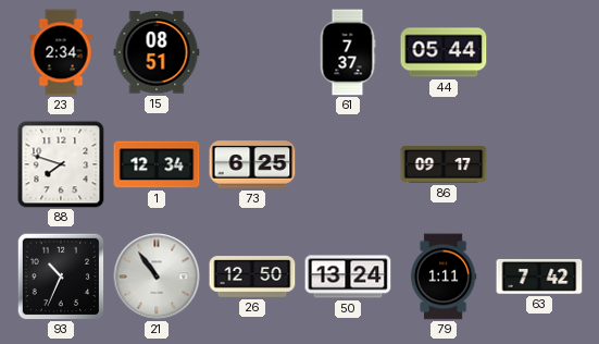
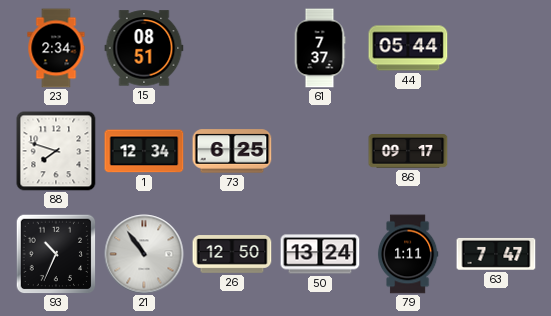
63: 7:42 -> 7:47
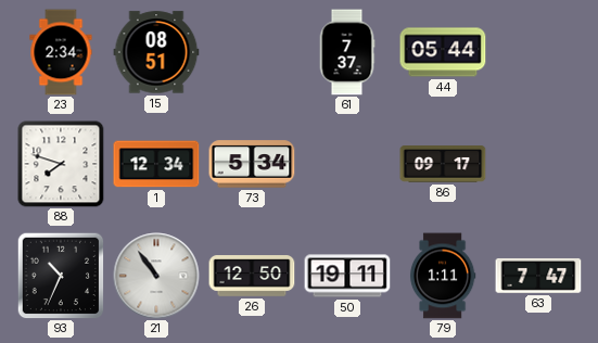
73: 6:25 -> 5:34
50: 13:24 -> 19:11
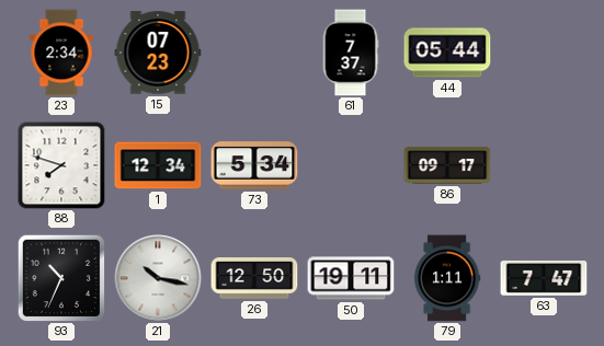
15: 08:51 -> 07:23
21: 10:54 -> 10:17
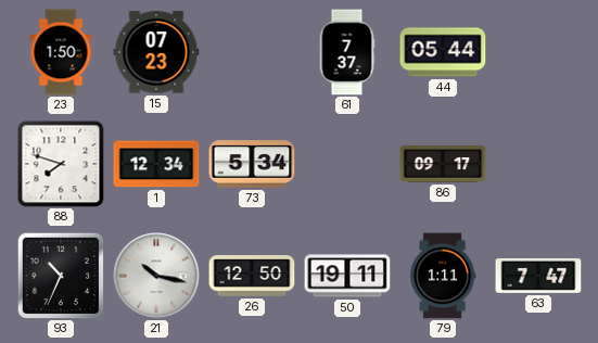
23: 2:34 -> 1:50
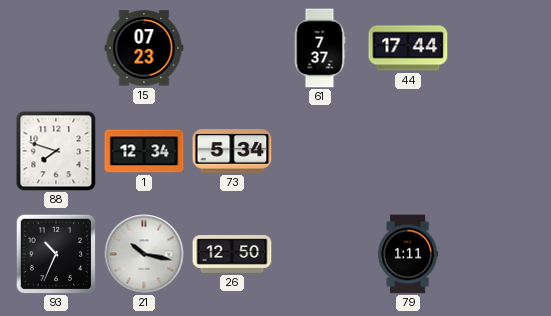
23: 1:50 -> none
44: 05:44 -> 17:44
86: 09:17 -> none
50: 19:11 -> none
63: 7:47 -> none
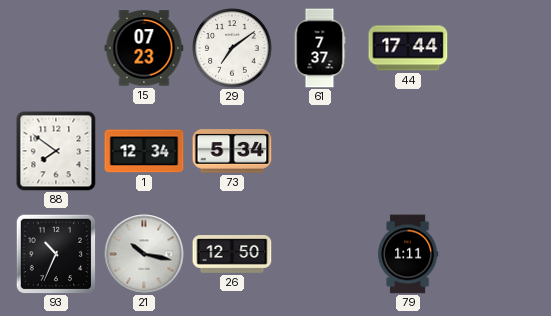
29: none -> 7:09
88: 7:48 -> 7:51
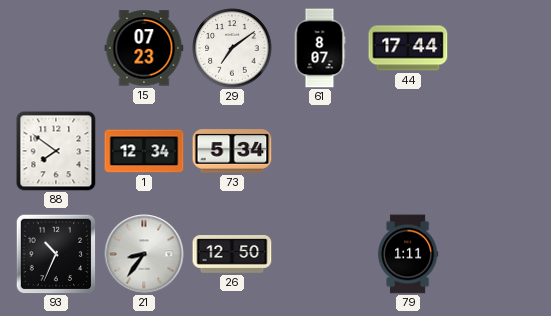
61: 7:37 -> 8:07
21: 10:17 -> 8:36
